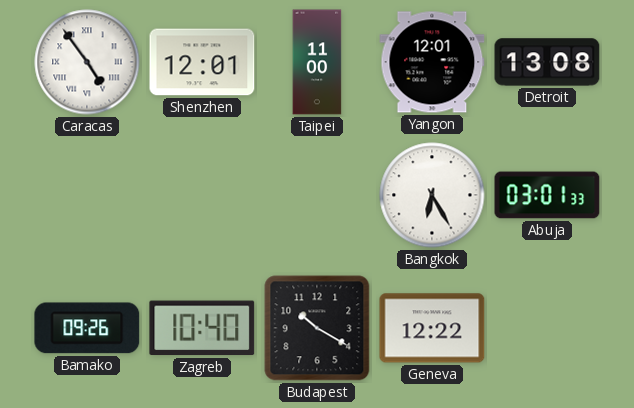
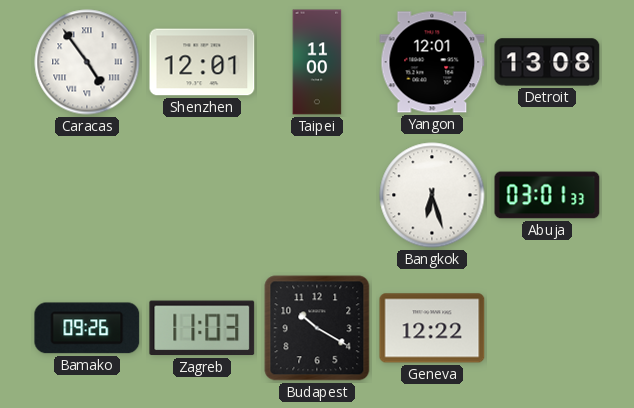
Bangkok: 6:25 -> 6:27
Zagreb: 10:40 -> 11:03
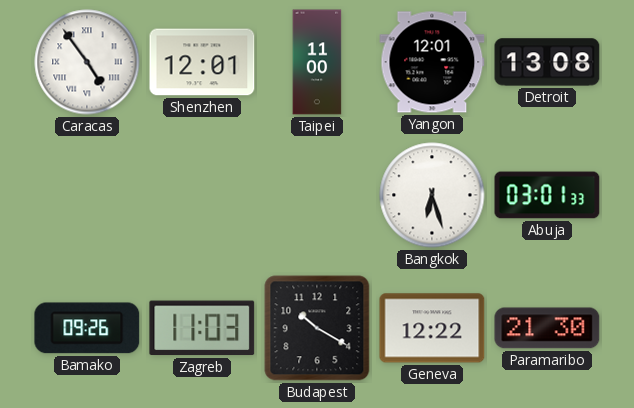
Paramaribo: none -> 21:30
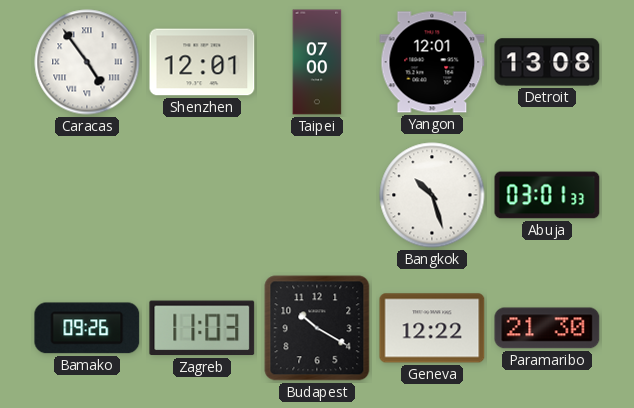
Taipei: 11:00 -> 07:00
Bangkok: 6:27 -> 10:27
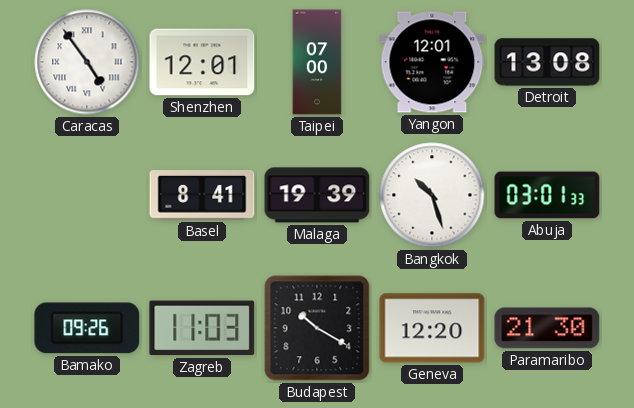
Basel: none -> 8:41
Malaga: none -> 19:39
Geneva: 12:22 -> 12:20
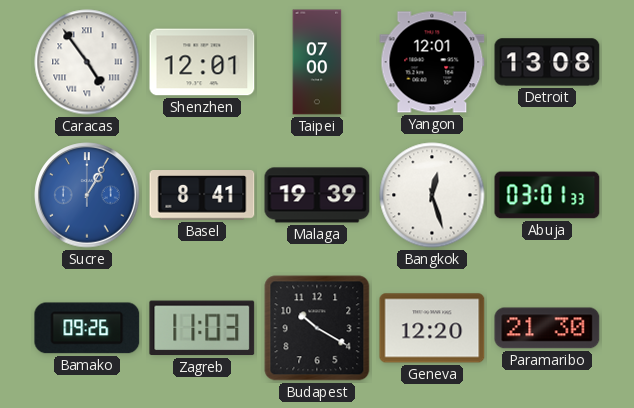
Sucre: none -> 1:05
Bangkok: 10:27 -> 12:27
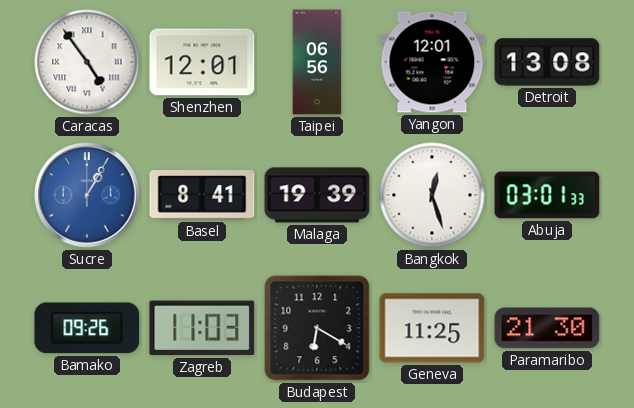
Taipei: 07:00 -> 06:56
Budapest: 10:20 -> 6:20
Geneva: 12:20 -> 11:25
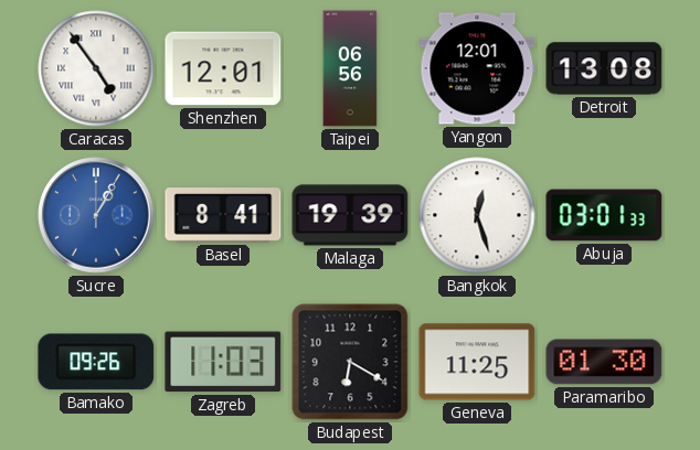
Paramaribo: 21:30 -> 01:30
